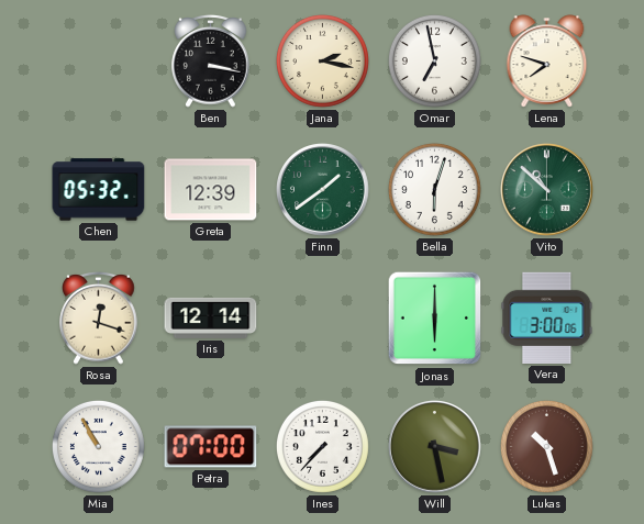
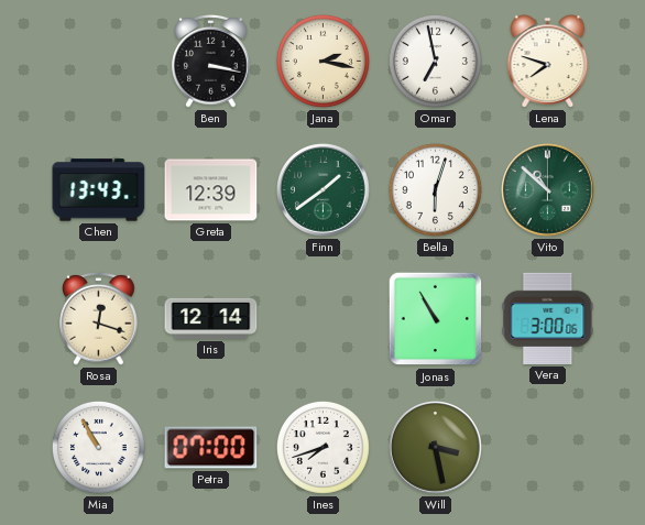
Chen: 05:32 -> 13:43
Jonas: 6:00 -> 10:55
Ines: 7:37 -> 7:42
Lukas: 10:27 -> none
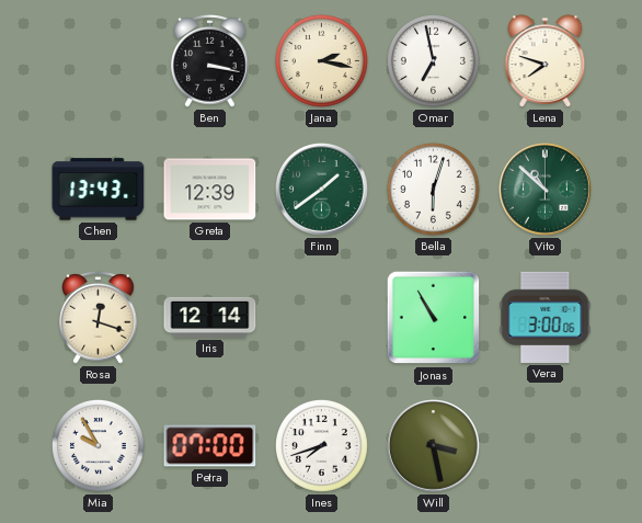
Mia: 10:55 -> 9:55
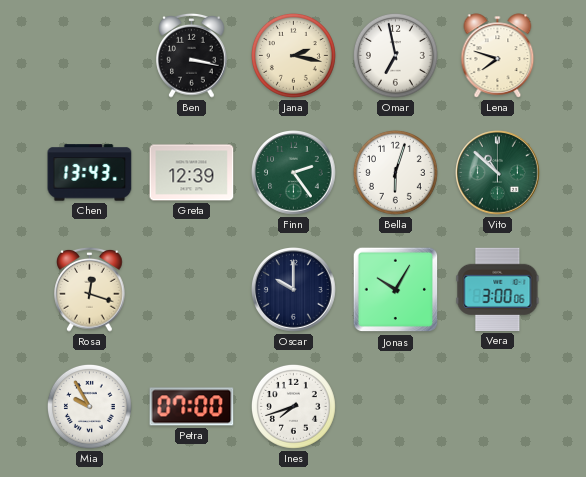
Finn: 1:39 -> 2:24
Iris: 12:14 -> none
Oscar: none -> 10:00
Jonas: 10:55 -> 10:05
Will: 3:28 -> none
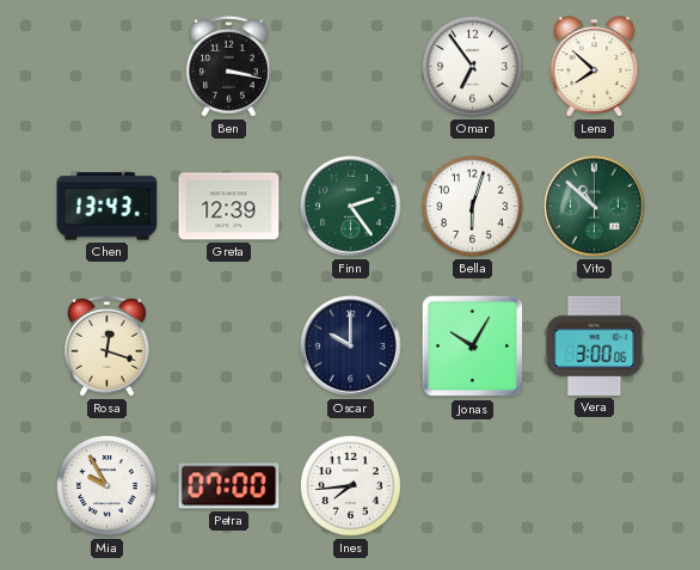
Jana: 2:17 -> none
Omar: 6:58 -> 6:54
Lena: 7:48 -> 7:52
Ines: 7:42 -> 7:44
